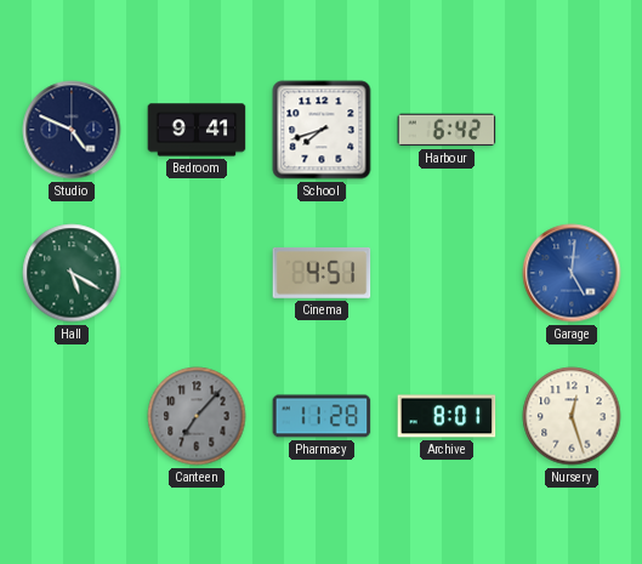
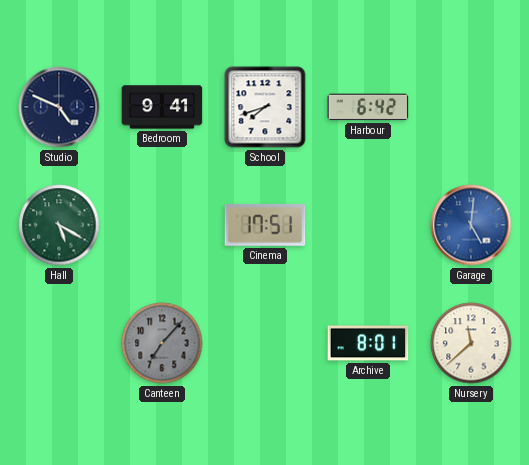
Cinema: 4:51 -> 17:51
Pharmacy: 11:28 -> none
Nursery: 12:27 -> 11:38
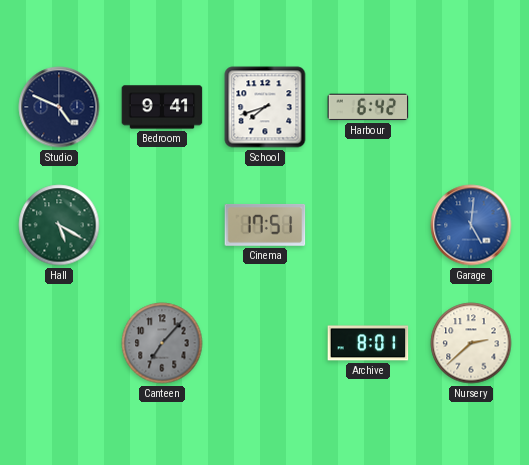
Nursery: 11:38 -> 2:38
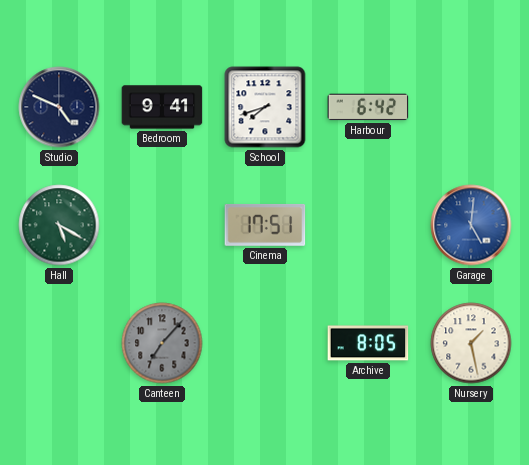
Archive: 8:01 -> 8:05
Nursery: 2:38 -> 1:28
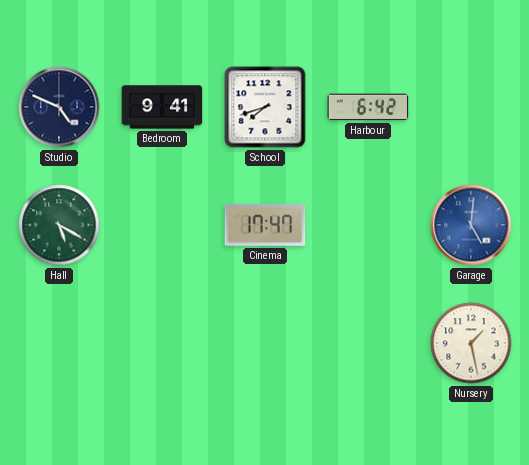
Cinema: 17:51 -> 17:47
Canteen: 7:07 -> none
Archive: 8:05 -> none
